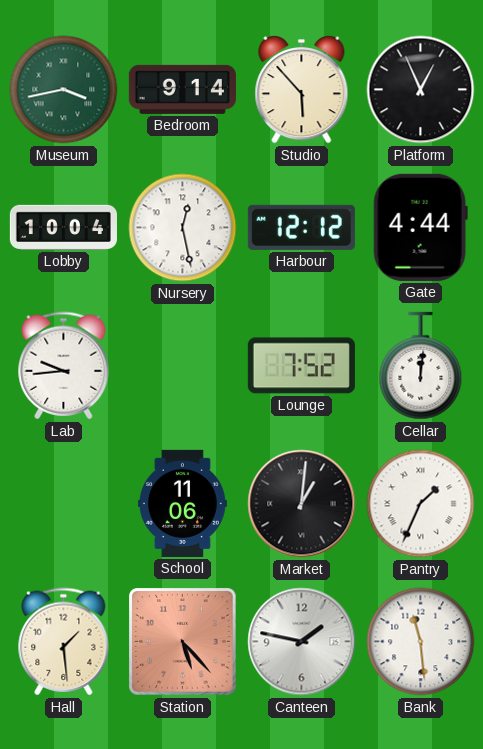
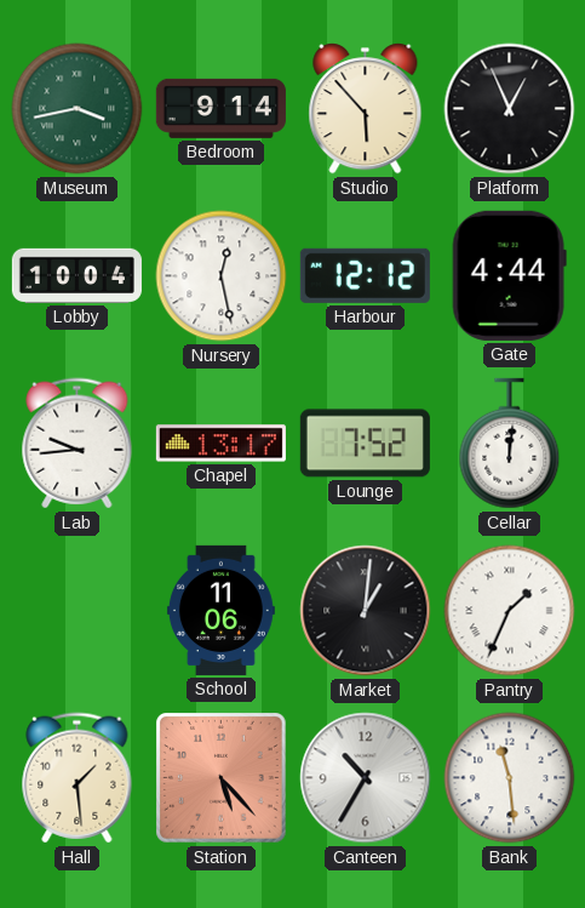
Chapel: none -> 13:17
Canteen: 1:47 -> 10:35
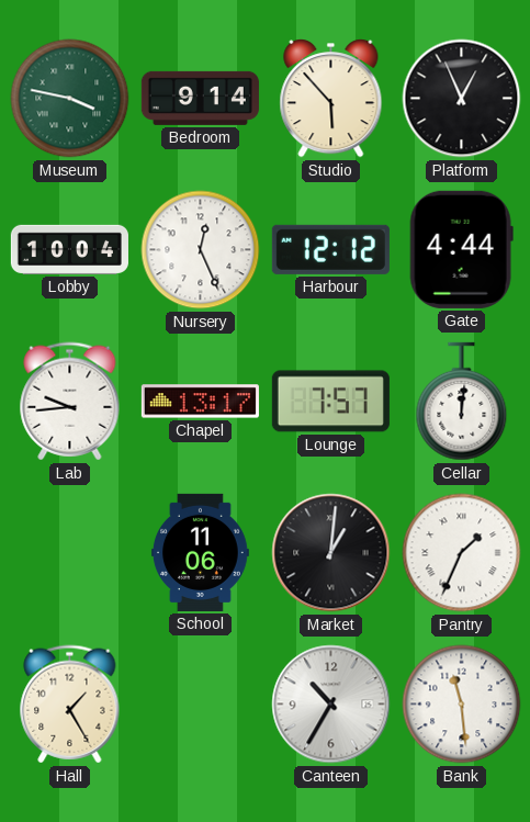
Museum: 3:43 -> 3:47
Nursery: 12:28 -> 12:26
Lounge: 7:52 -> 7:57
Hall: 1:29 -> 1:25
Station: 5:23 -> none
